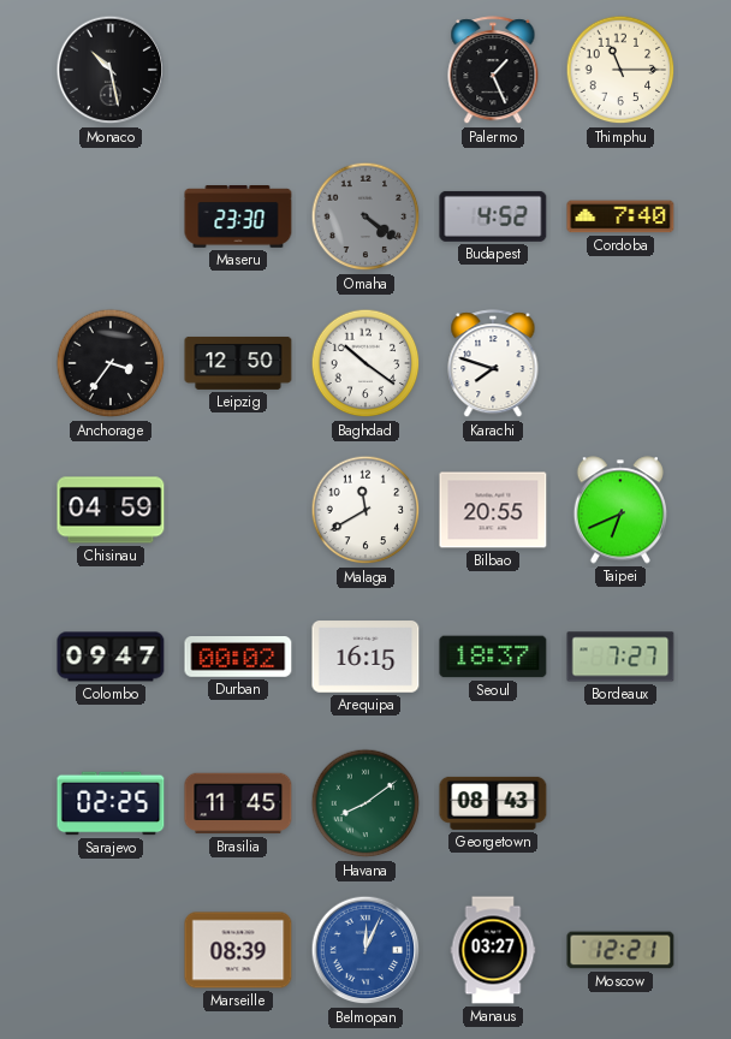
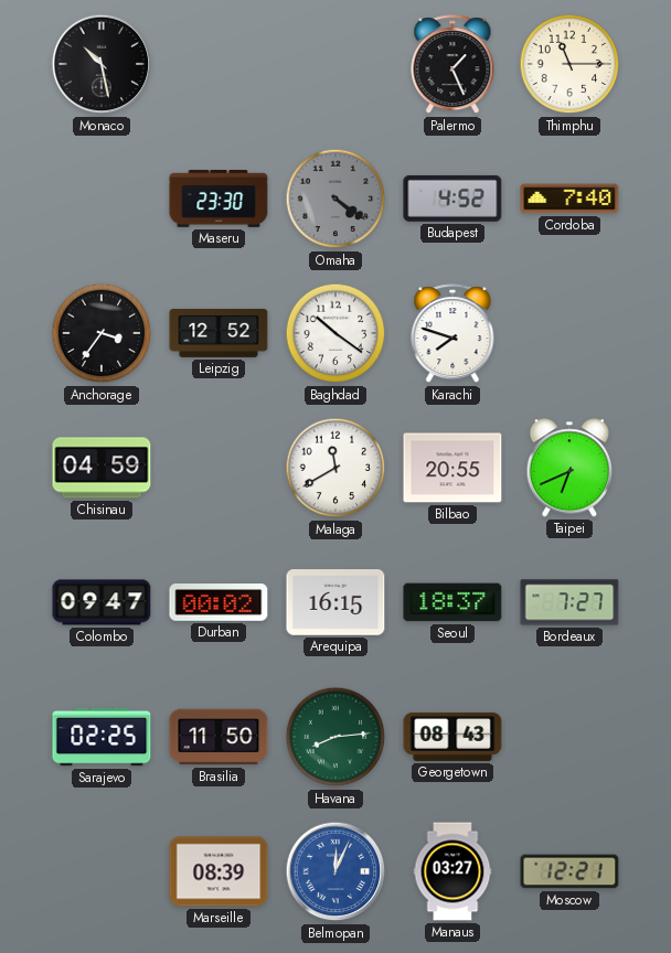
Leipzig: 12:50 -> 12:52
Brasilia: 11:45 -> 11:50
Havana: 8:09 -> 8:14
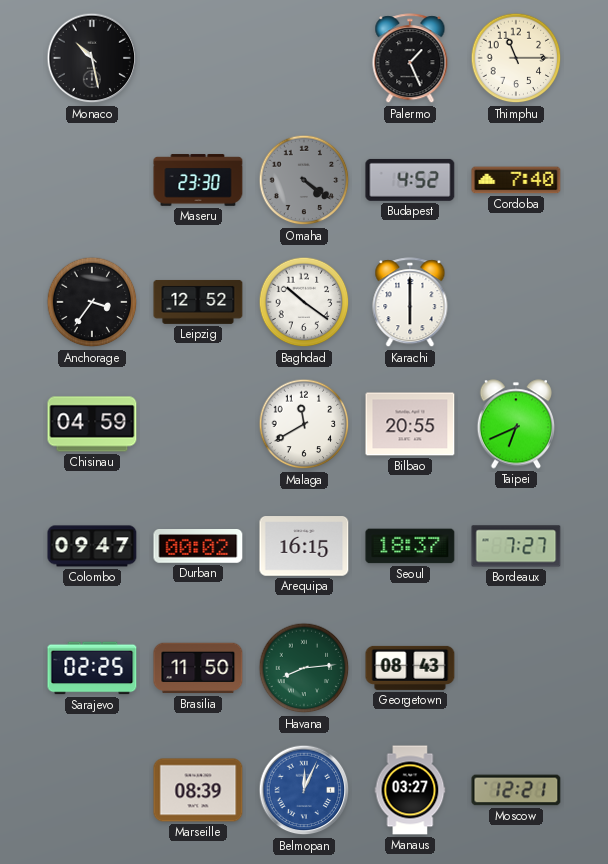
Karachi: 7:48 -> 6:00
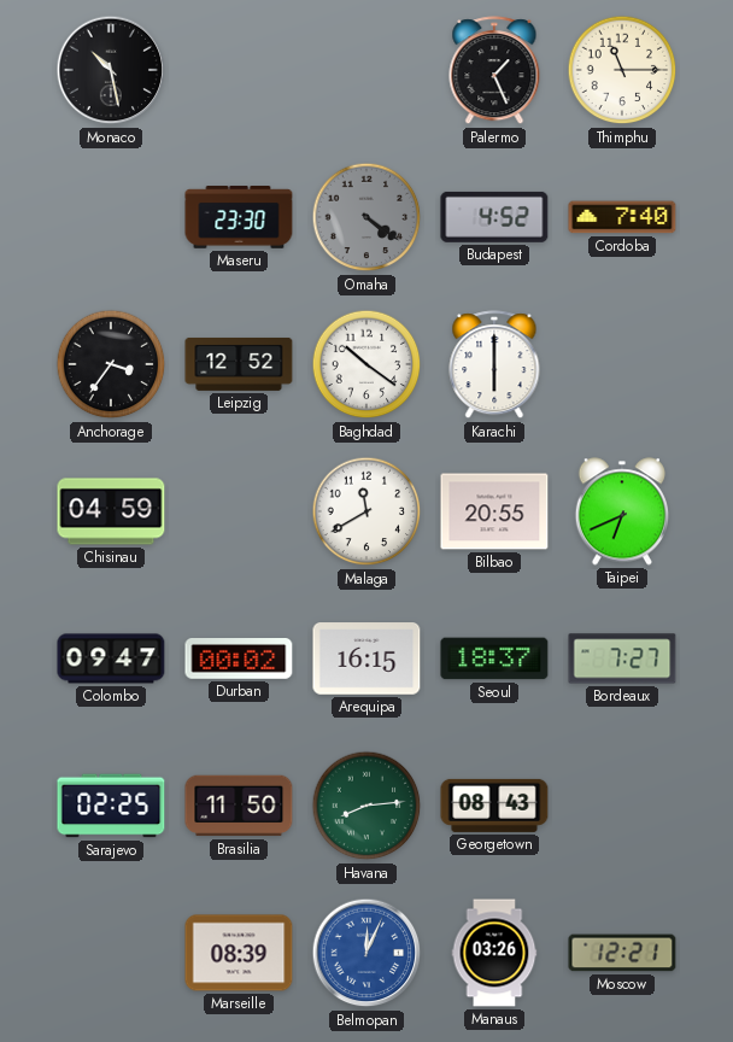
Manaus: 03:27 -> 03:26
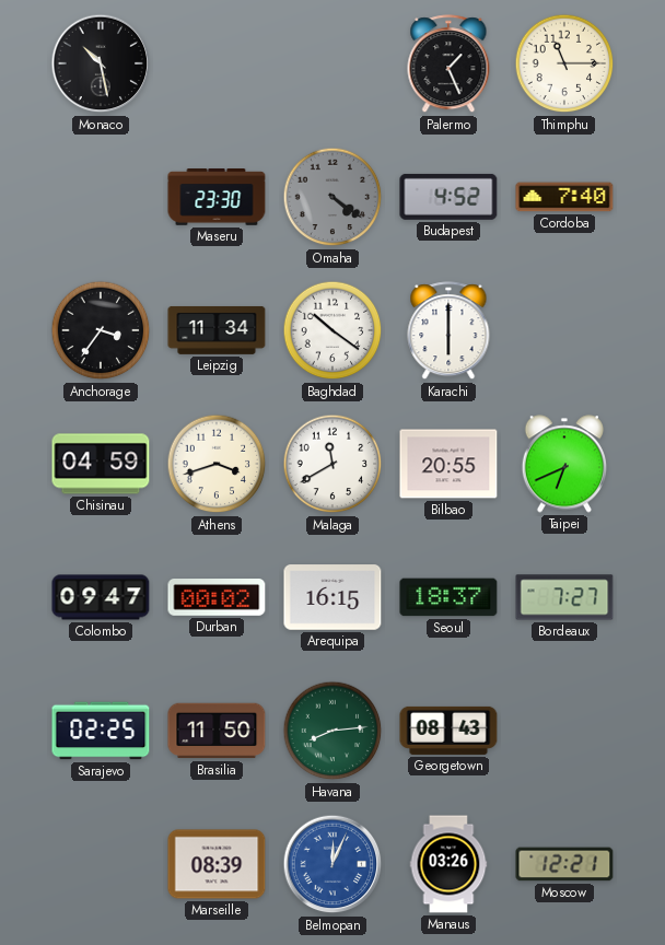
Leipzig: 12:52 -> 11:34
Athens: none -> 3:42
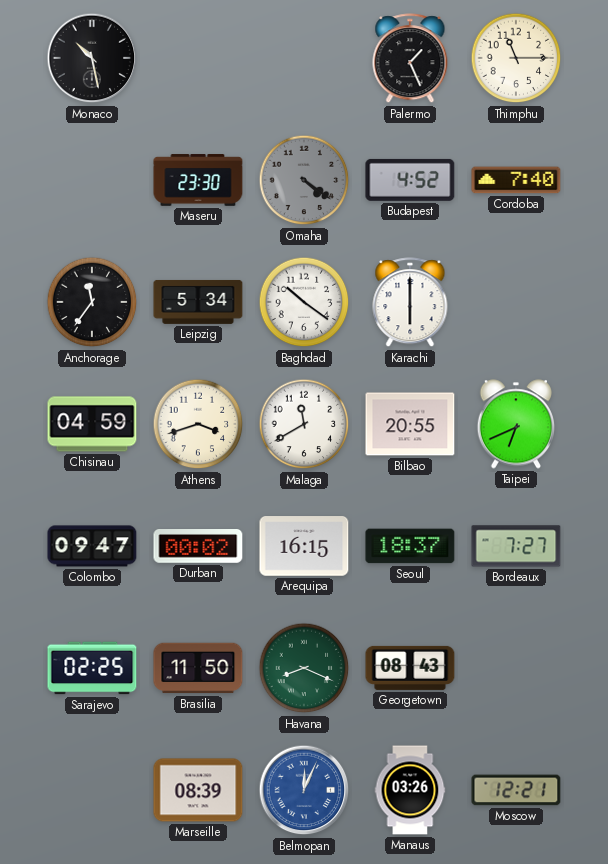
Anchorage: 3:36 -> 11:36
Leipzig: 11:34 -> 5:34
Havana: 8:14 -> 8:19
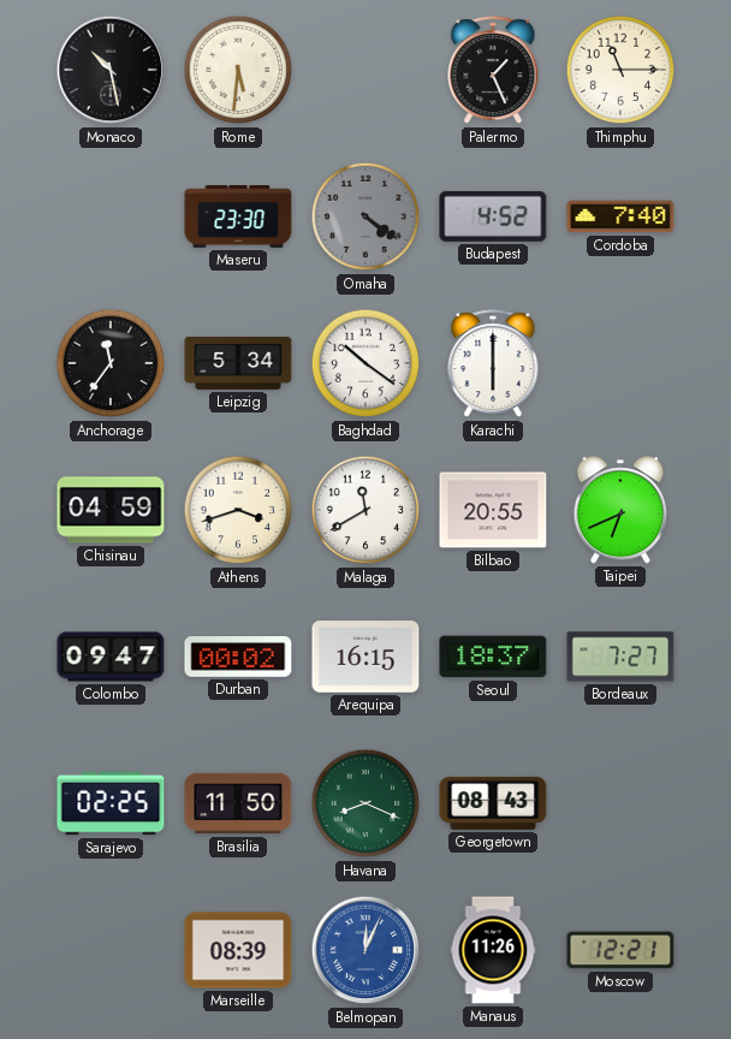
Rome: none -> 5:31
Manaus: 03:26 -> 11:26
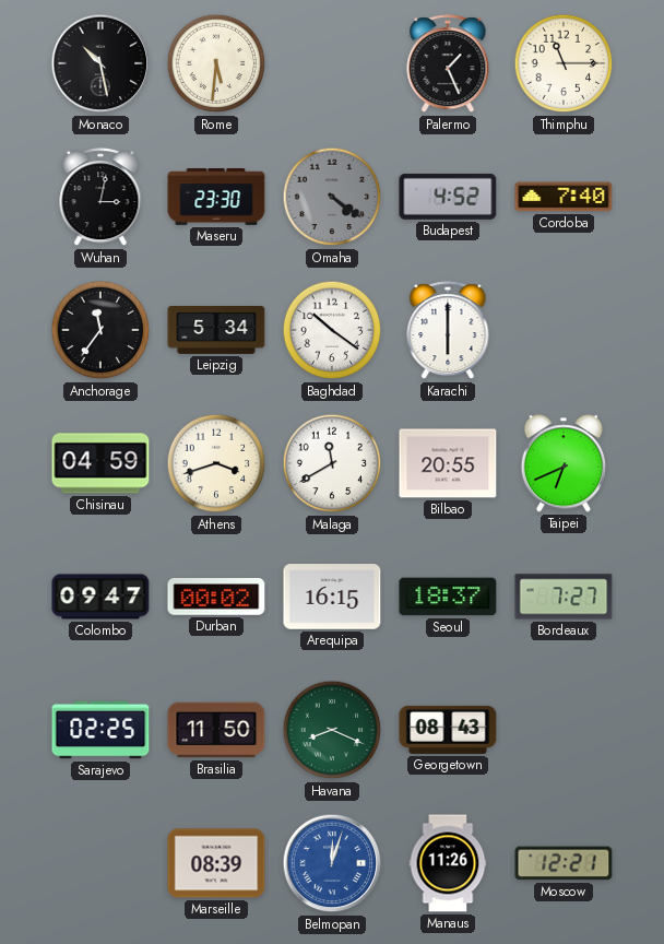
Wuhan: none -> 3:02
Belmopan: 12:04 -> 12:03
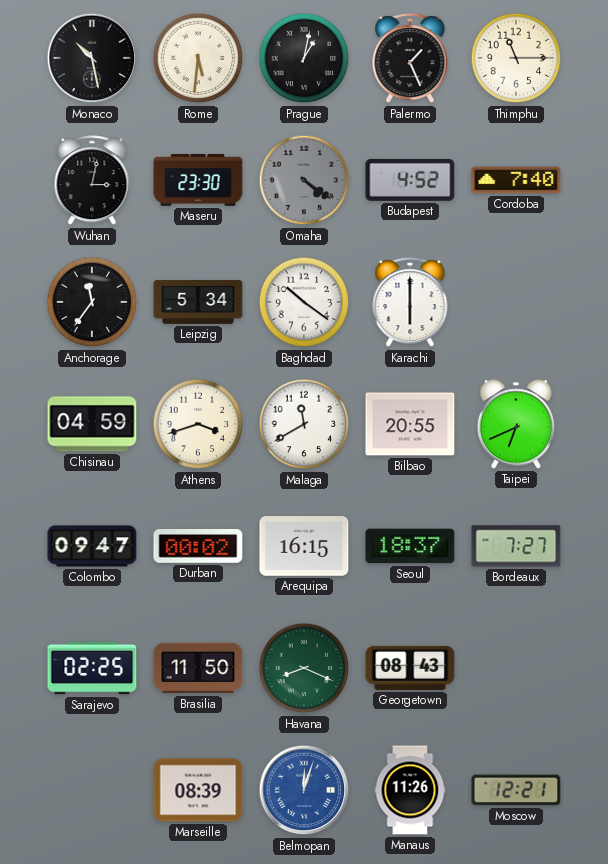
Prague: none -> 1:02
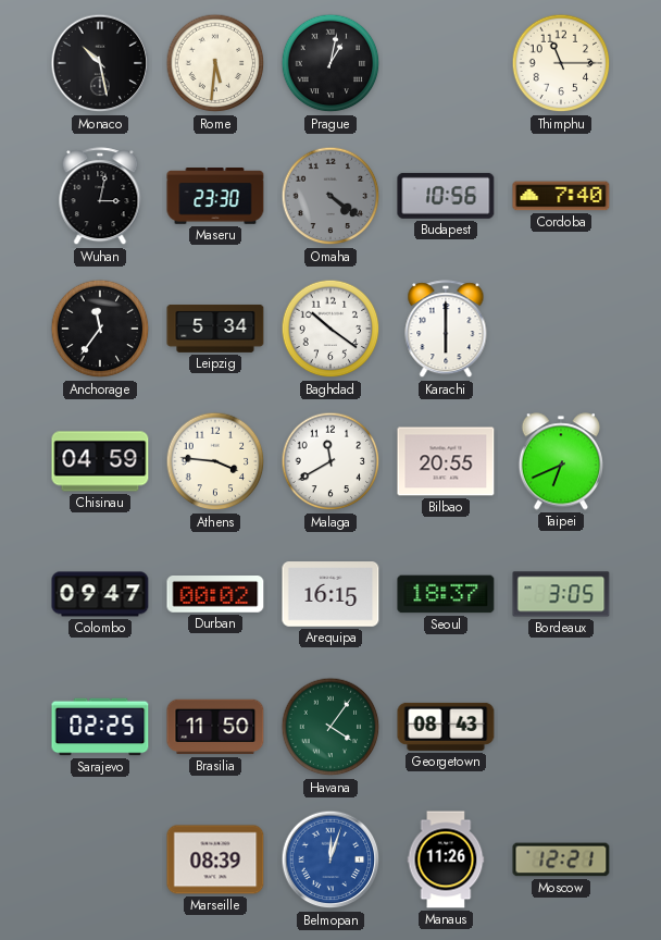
Palermo: 1:26 -> none
Budapest: 4:52 -> 10:56
Athens: 3:42 -> 3:46
Bordeaux: 7:27 -> 3:05
Havana: 8:19 -> 4:06
